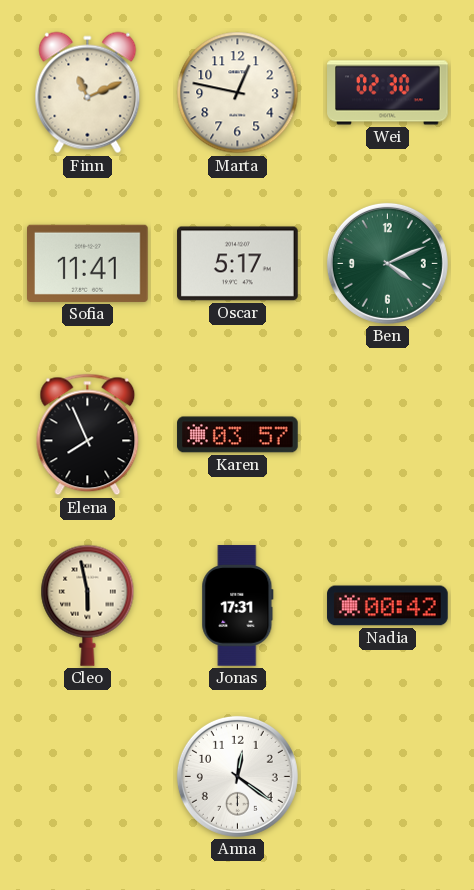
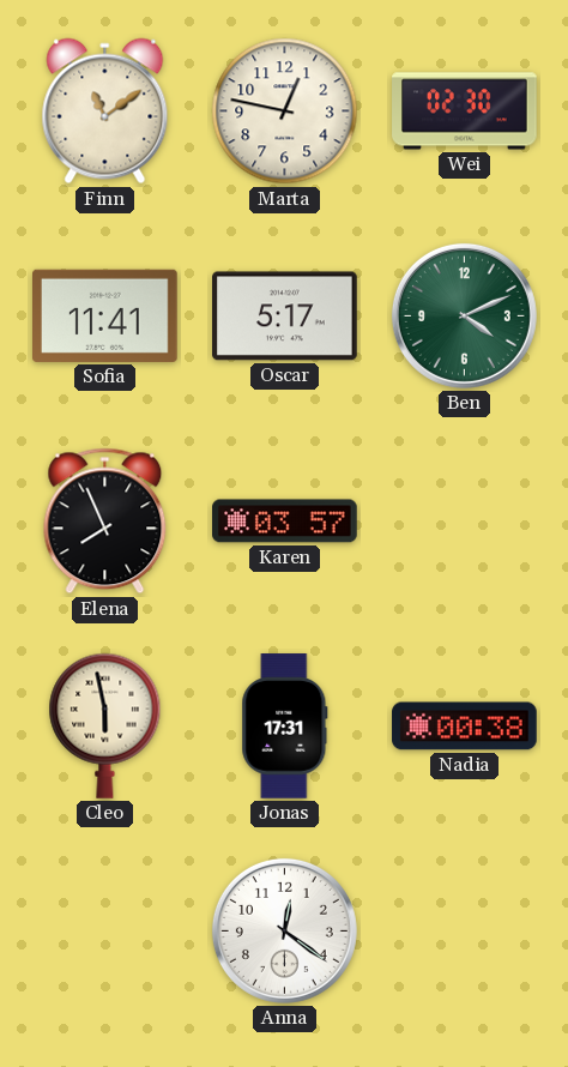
Finn: 11:11 -> 11:09
Nadia: 00:42 -> 00:38
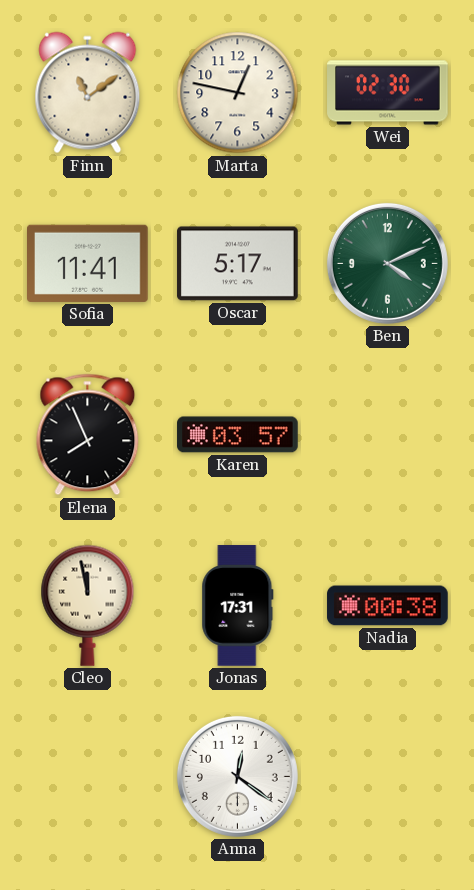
Cleo: 5:58 -> 11:58
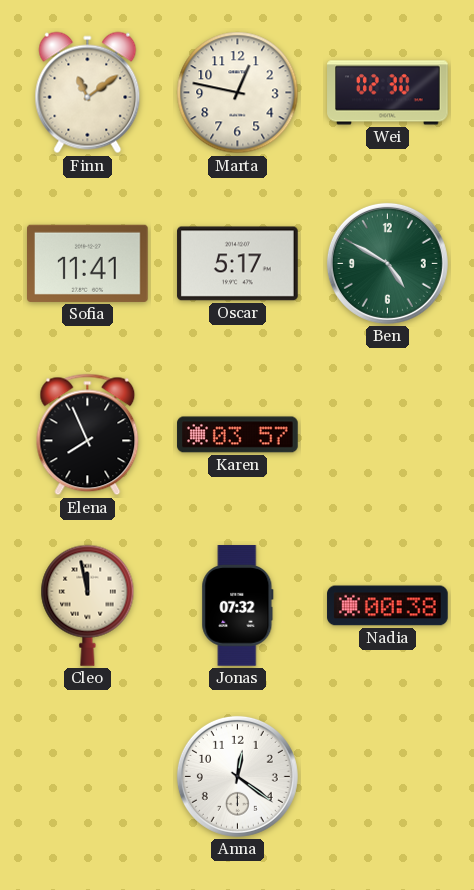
Ben: 4:11 -> 4:50
Jonas: 17:31 -> 07:32
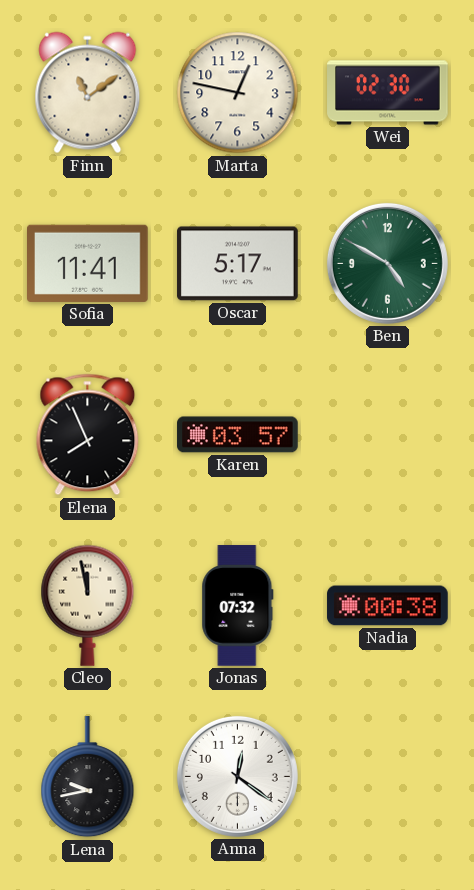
Lena: none -> 9:43
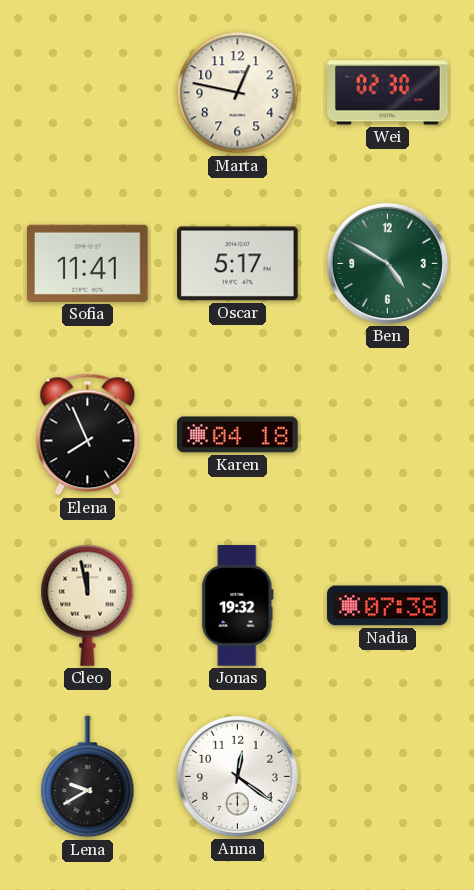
Finn: 11:09 -> none
Karen: 03:57 -> 04:18
Jonas: 07:32 -> 19:32
Nadia: 00:38 -> 07:38
Lena: 9:43 -> 9:40
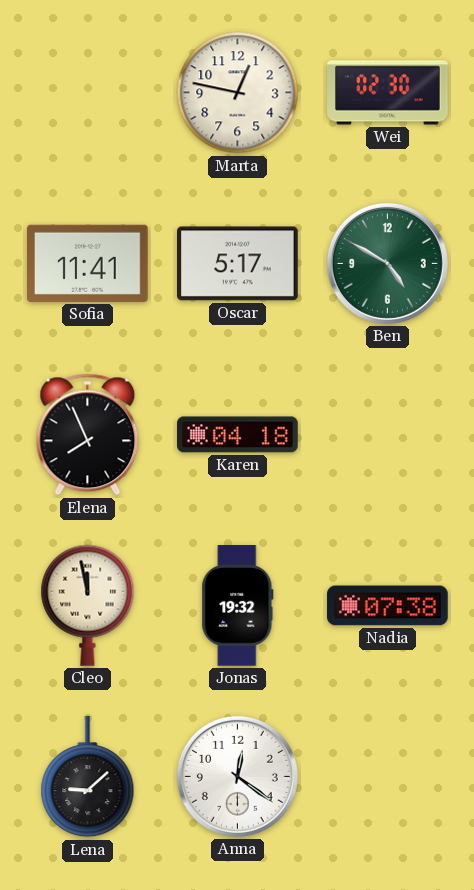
Lena: 9:40 -> 9:08
